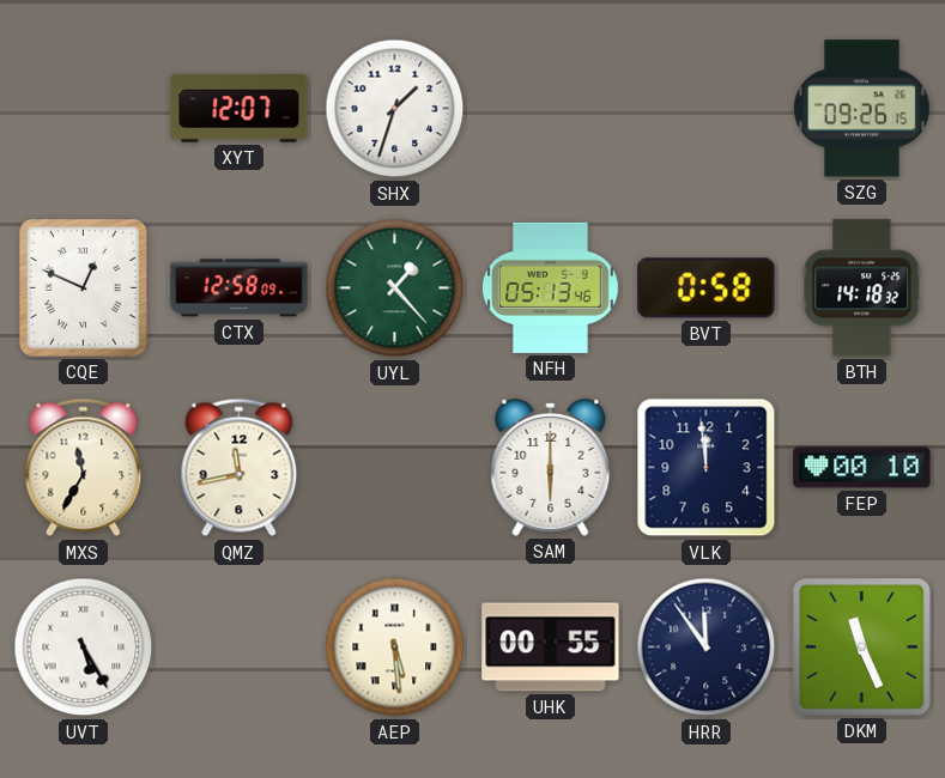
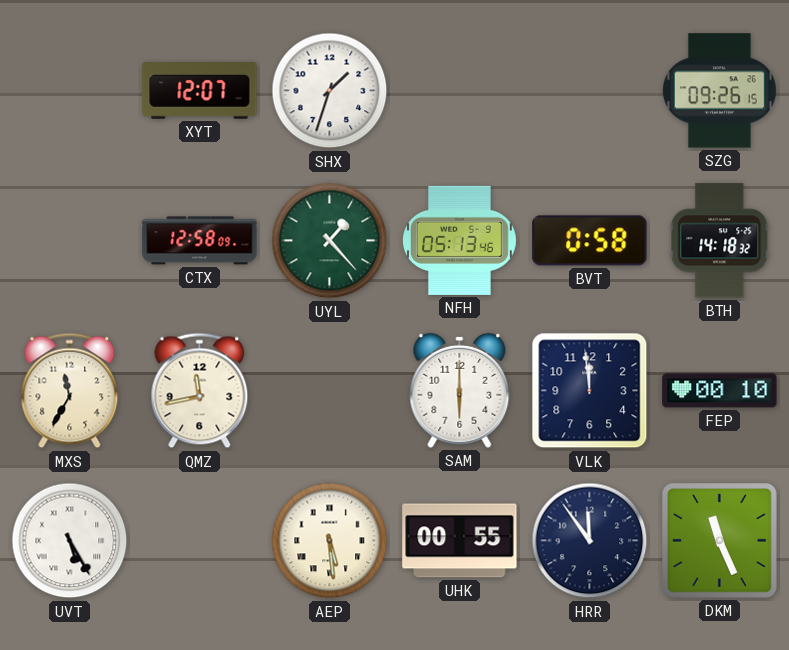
CQE: 12:49 -> none
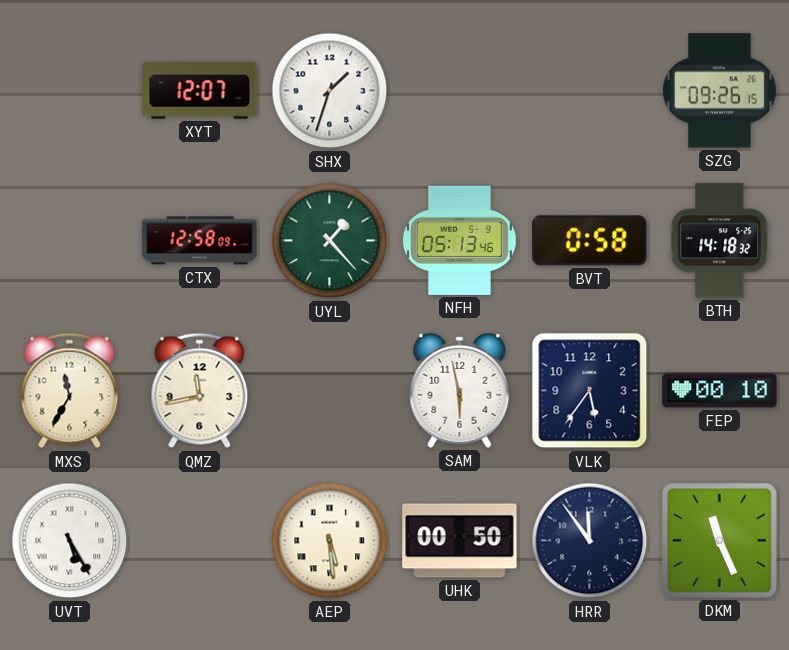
SAM: 6:00 -> 5:58
VLK: 11:59 -> 5:36
UHK: 00:55 -> 00:50
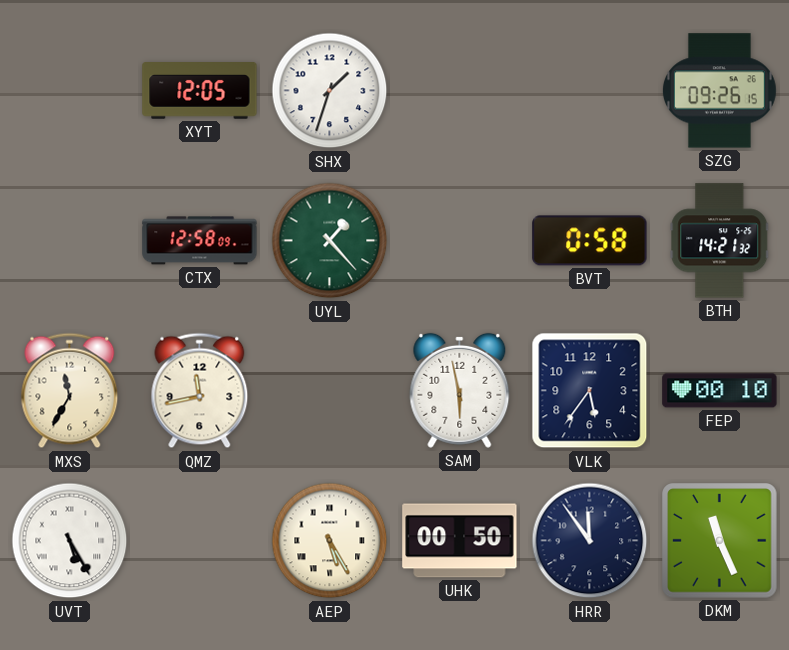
XYT: 12:07 -> 12:05
NFH: 05:13 -> none
BTH: 14:18 -> 14:21
AEP: 5:29 -> 5:25
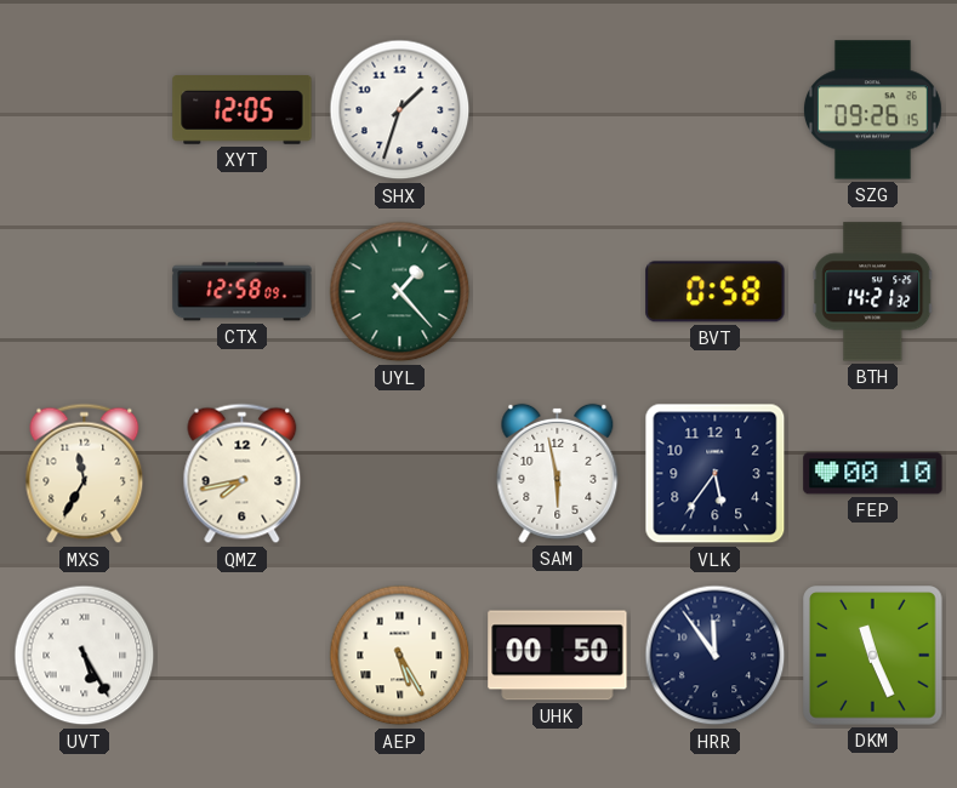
QMZ: 11:43 -> 7:43
